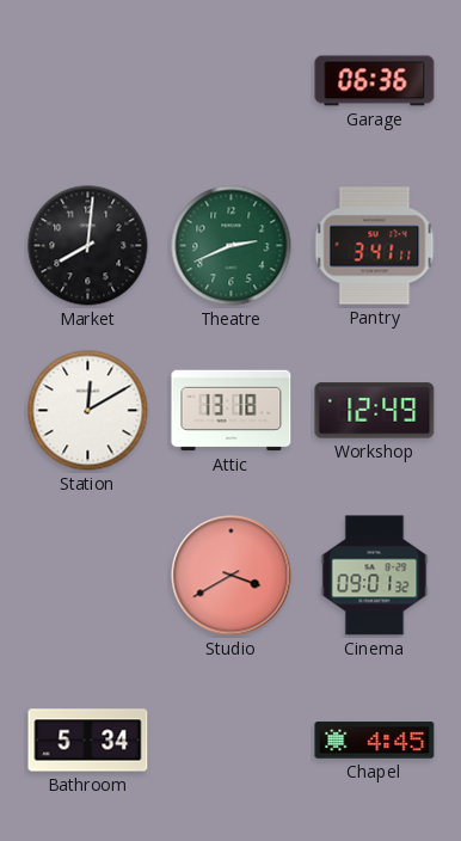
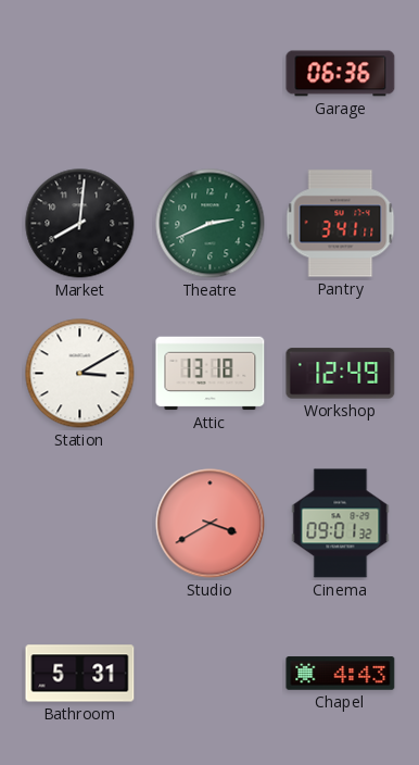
Station: 12:10 -> 3:10
Bathroom: 5:34 -> 5:31
Chapel: 4:45 -> 4:43
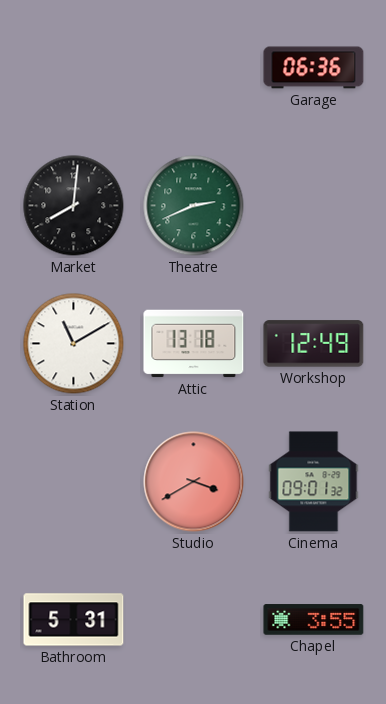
Pantry: 3:41 -> none
Station: 3:10 -> 11:10
Chapel: 4:43 -> 3:55
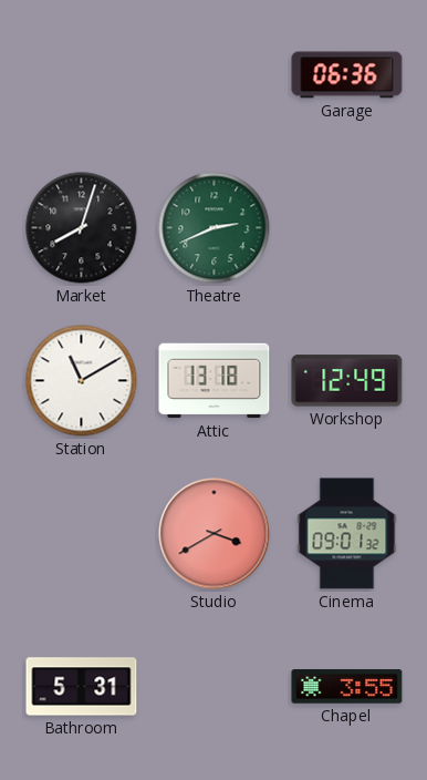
Market: 8:01 -> 8:03
